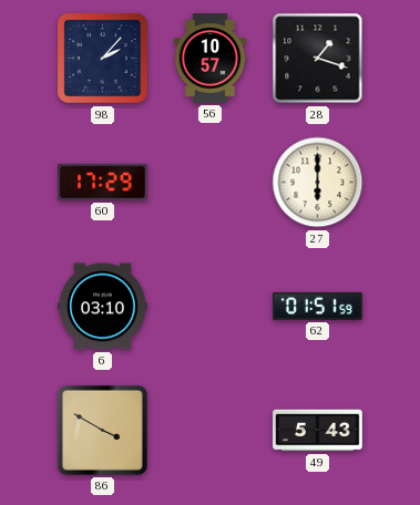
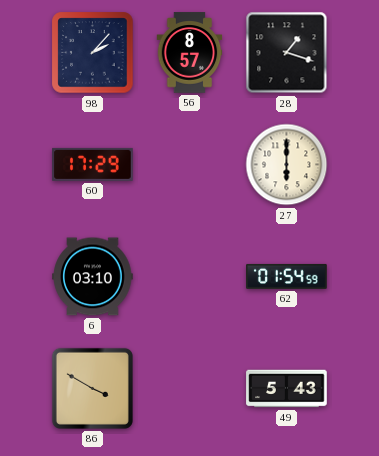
56: 10:57 -> 8:57
62: 01:51 -> 01:54
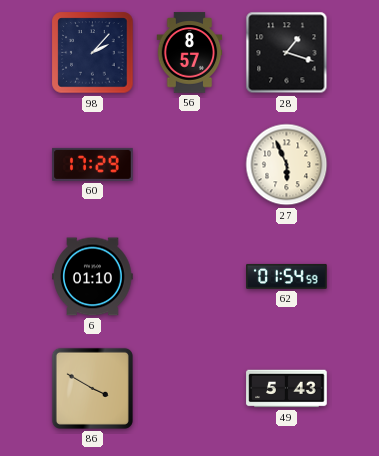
27: 6:00 -> 5:56
6: 03:10 -> 01:10
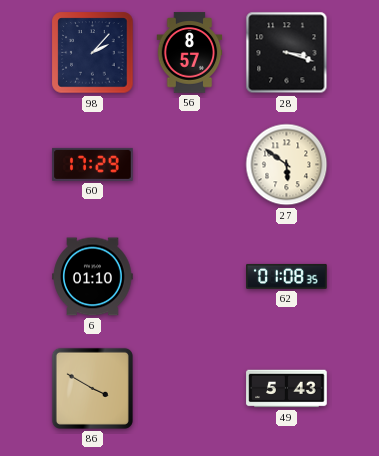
28: 1:18 -> 3:18
27: 5:56 -> 5:51
62: 01:54 -> 01:08
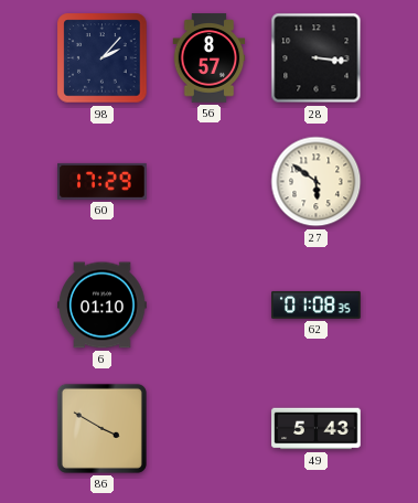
28: 3:18 -> 3:16
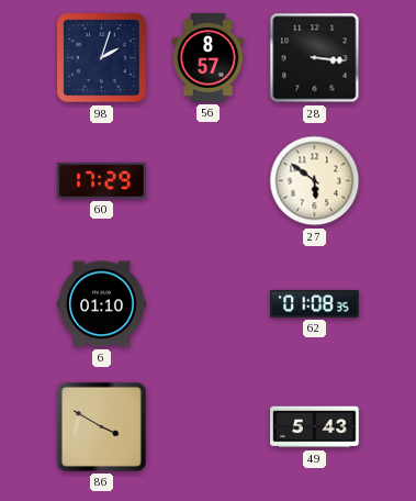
98: 2:07 -> 2:03
